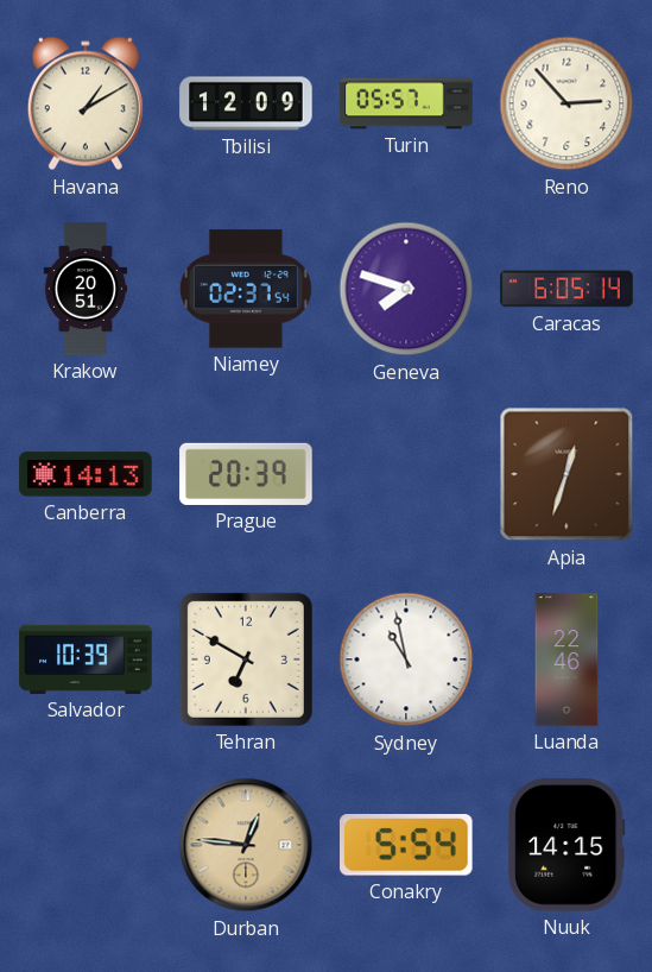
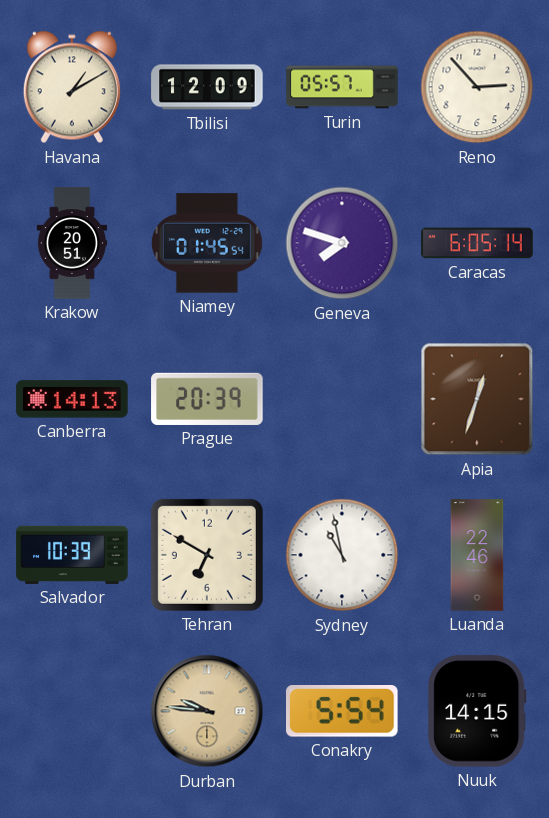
Niamey: 02:37 -> 01:45
Durban: 12:46 -> 9:46
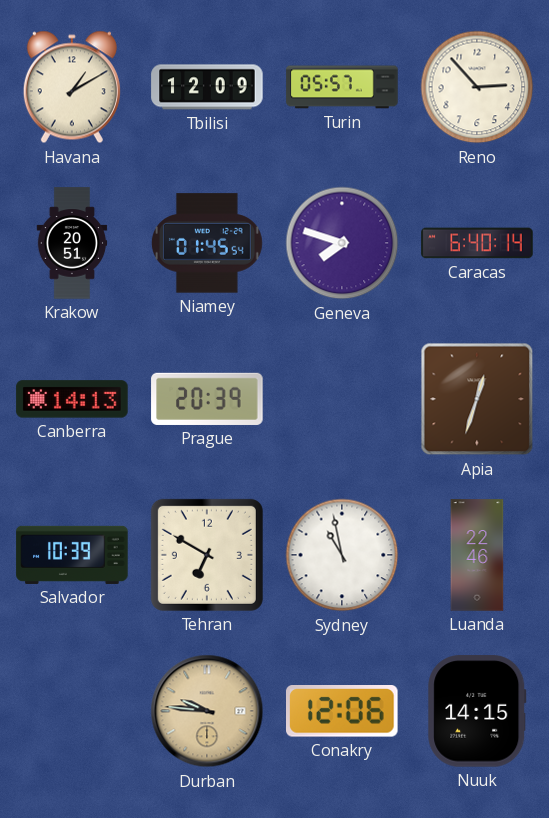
Caracas: 6:05 -> 6:40
Conakry: 5:54 -> 12:06
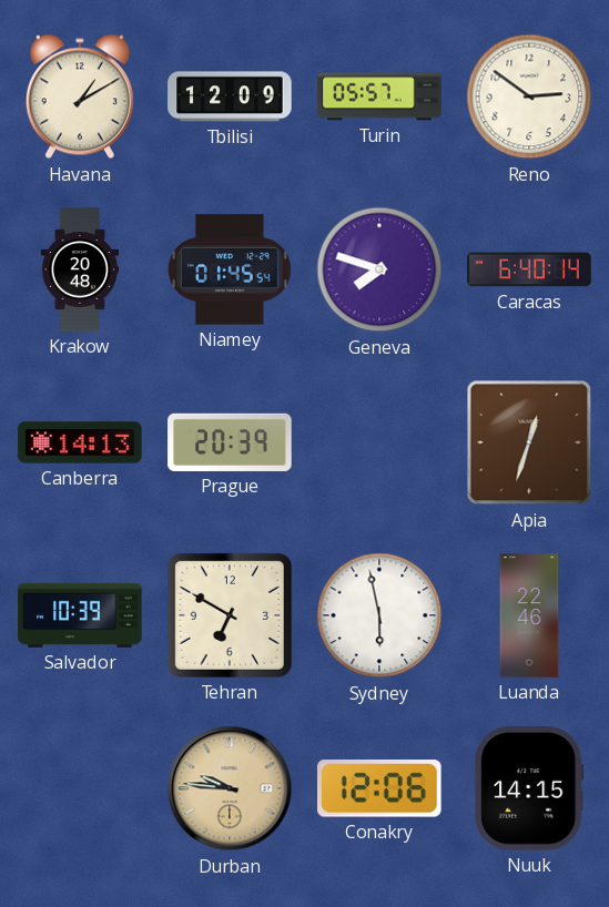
Reno: 2:53 -> 2:51
Krakow: 20:51 -> 20:48
Sydney: 10:58 -> 5:58
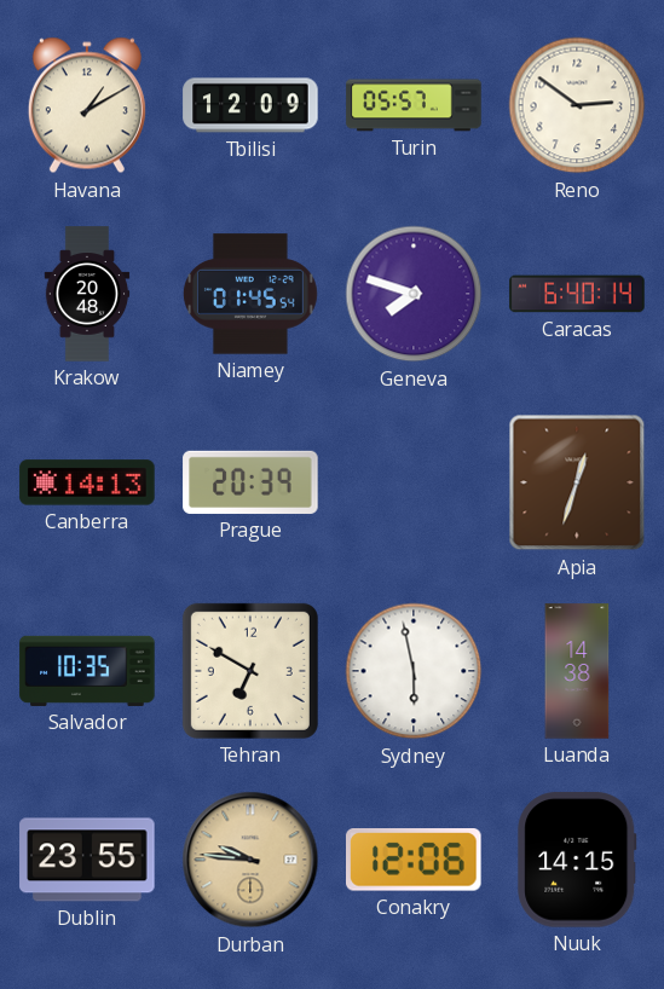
Salvador: 10:39 -> 10:35
Luanda: 22:46 -> 14:38
Dublin: none -> 23:55
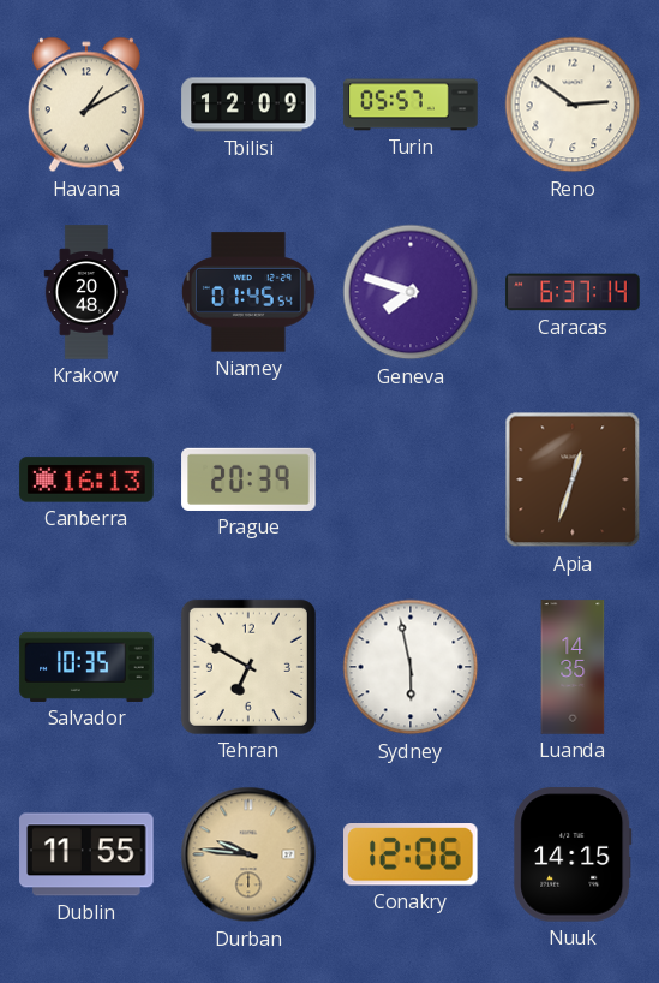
Caracas: 6:40 -> 6:37
Canberra: 14:13 -> 16:13
Luanda: 14:38 -> 14:35
Dublin: 23:55 -> 11:55
